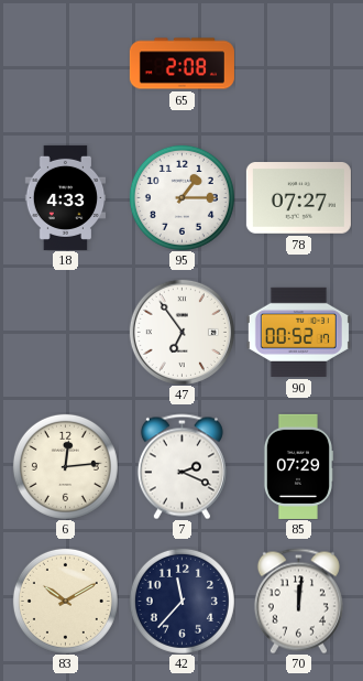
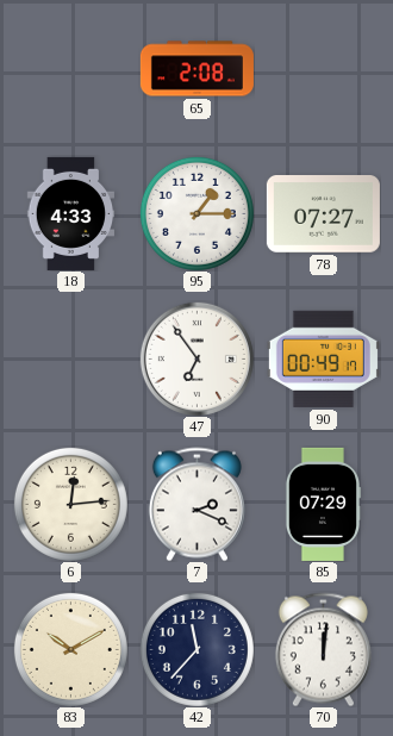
90: 00:52 -> 00:49
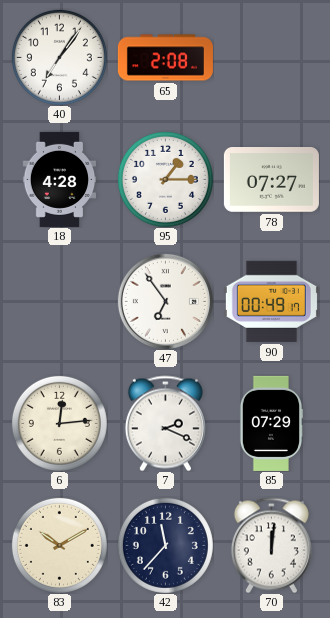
40: none -> 7:06
18: 4:33 -> 4:28
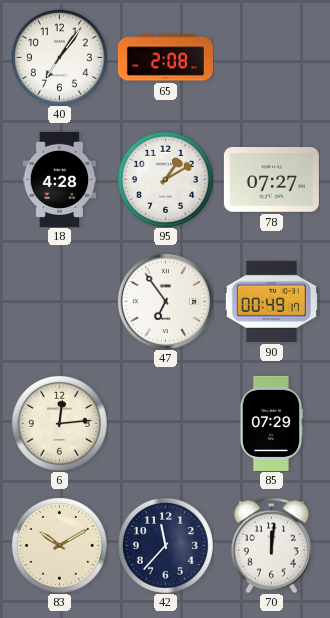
95: 1:15 -> 1:10
7: 2:19 -> none
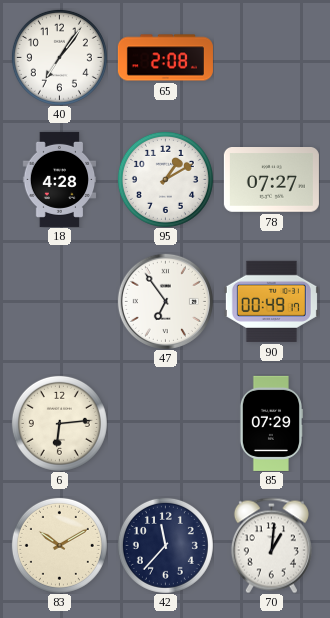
6: 12:14 -> 6:14
70: 12:01 -> 1:01
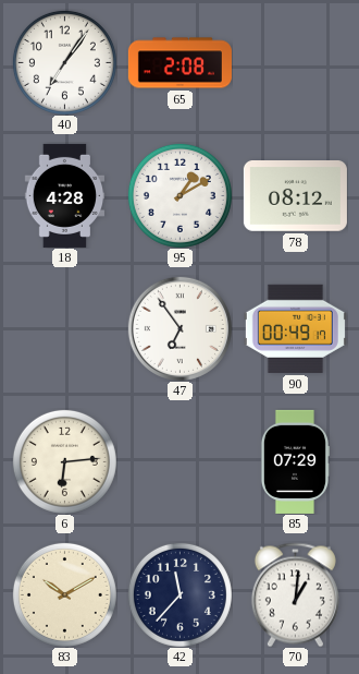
78: 07:27 -> 08:12
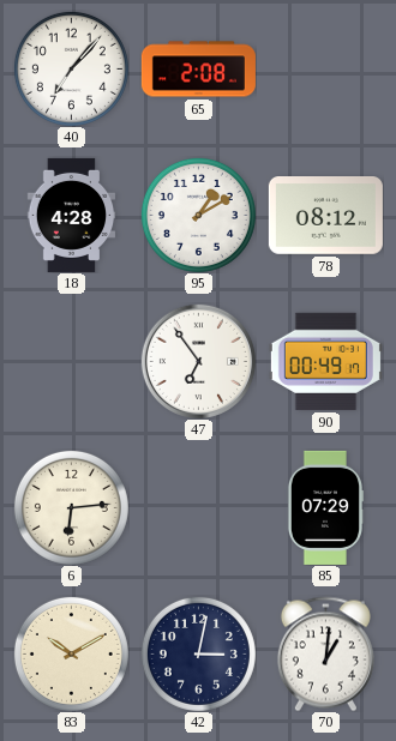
40: 7:06 -> 7:07
42: 11:37 -> 3:02
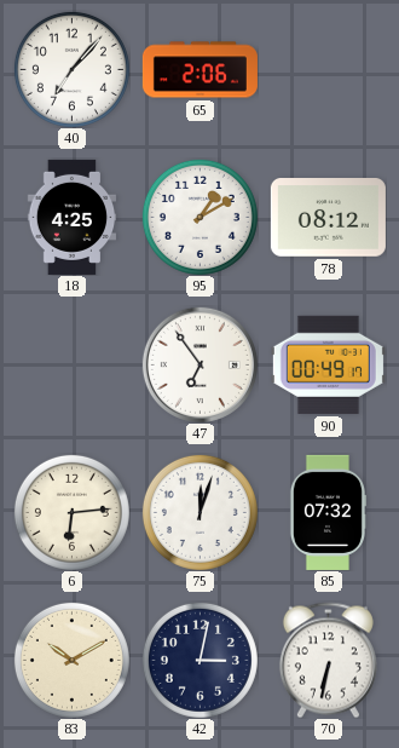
65: 2:08 -> 2:06
18: 4:28 -> 4:25
75: none -> 12:03
85: 07:29 -> 07:32
70: 1:01 -> 6:32
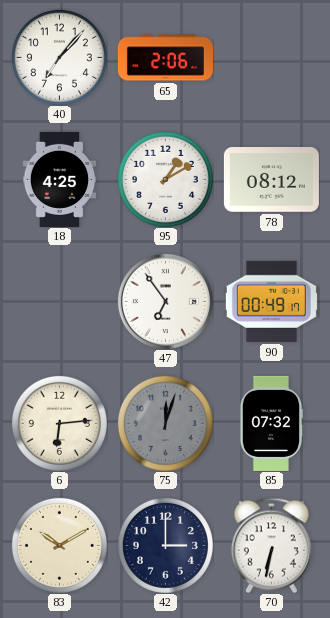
75 dial: white -> grey
42: 3:02 -> 3:00
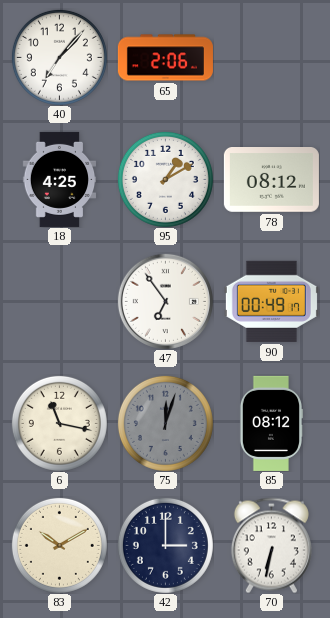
6: 6:14 -> 11:17
85: 07:32 -> 08:12
